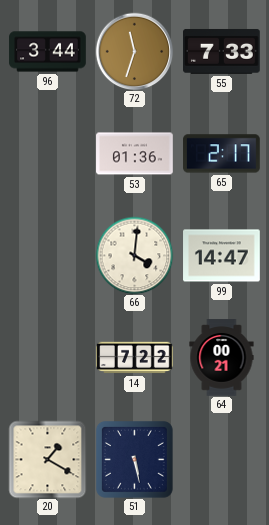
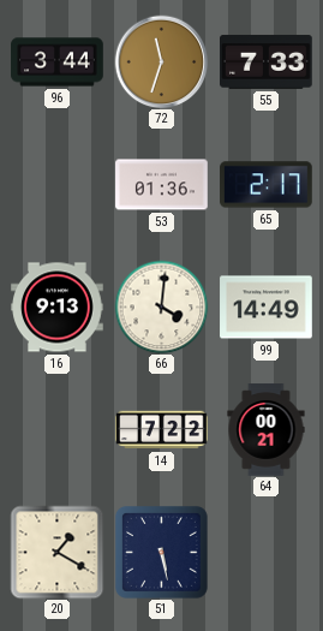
16: none -> 9:13
99: 14:47 -> 14:49
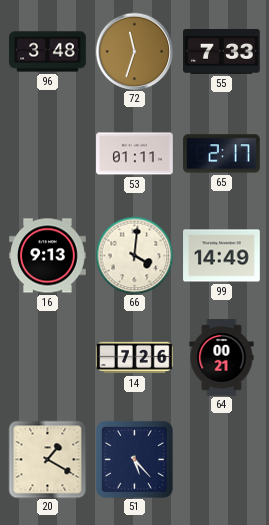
96: 3:44 -> 3:48
53: 01:36 -> 01:11
14: 7:22 -> 7:26
51: 5:28 -> 5:23
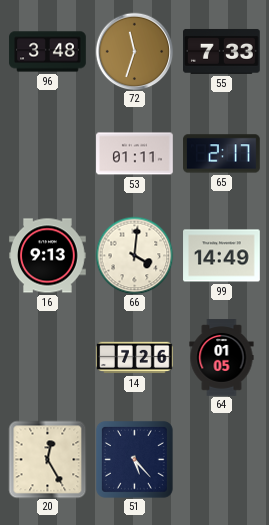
64: 00:21 -> 01:05
20: 1:20 -> 12:25
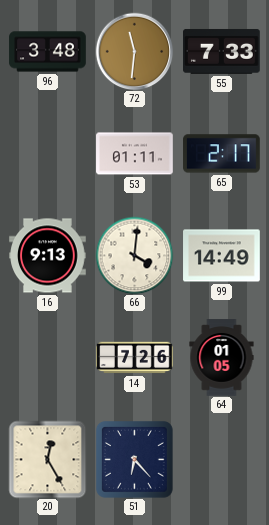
72: 11:33 -> 11:31
51: 5:23 -> 6:23
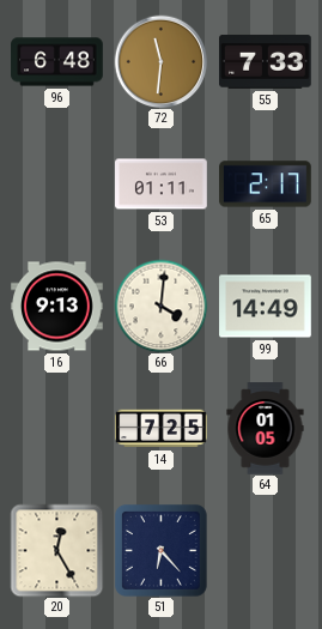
96: 3:48 -> 6:48
14: 7:26 -> 7:25
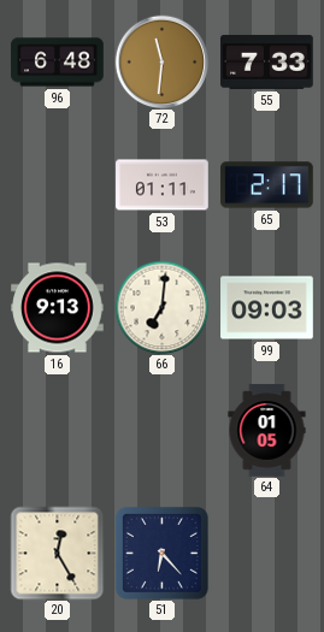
66: 4:01 -> 7:01
99: 14:49 -> 09:03
14: 7:25 -> none
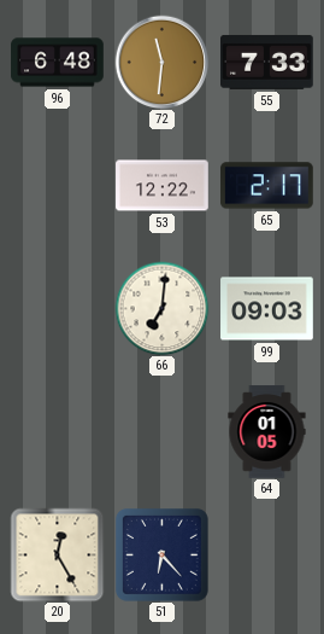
53: 01:11 -> 12:22
16: 9:13 -> none
